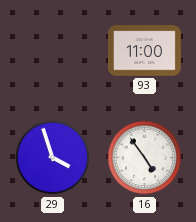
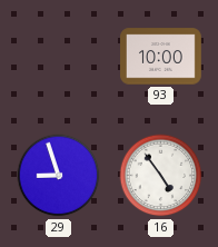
93: 11:00 -> 10:00
29: 3:57 -> 8:57
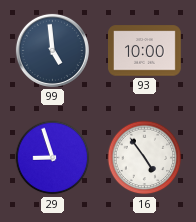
99: none -> 4:59
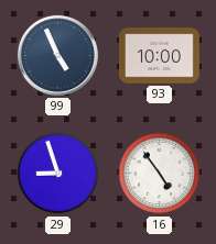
99: 4:59 -> 4:56
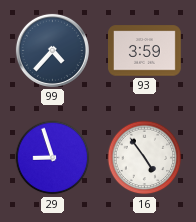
99: 4:56 -> 4:37
93: 10:00 -> 3:59
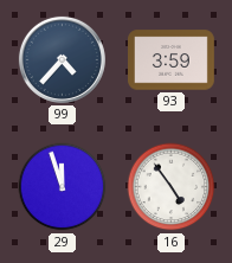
29: 8:57 -> 11:57
